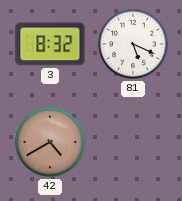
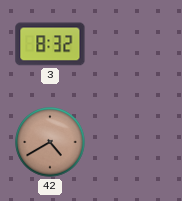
81: 5:19 -> none
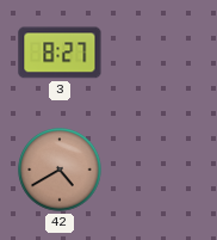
3: 8:32 -> 8:27
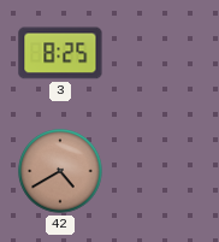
3: 8:27 -> 8:25
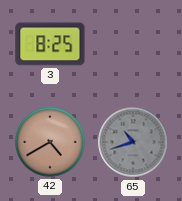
65: none -> 10:42
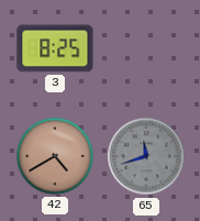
65: 10:42 -> 11:42
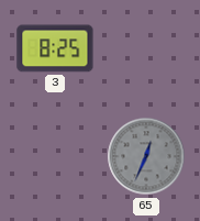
42: 4:40 -> none
65: 11:42 -> 12:34
